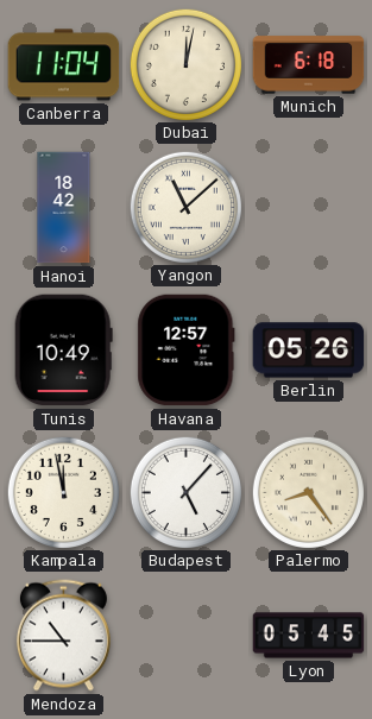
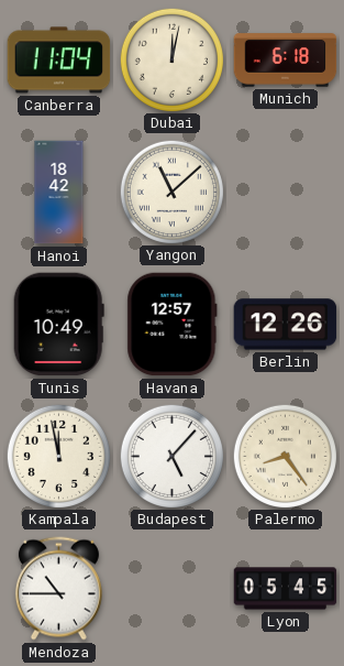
Berlin: 05:26 -> 12:26
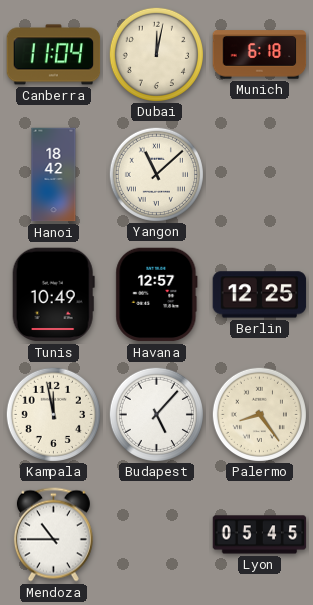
Berlin: 12:26 -> 12:25
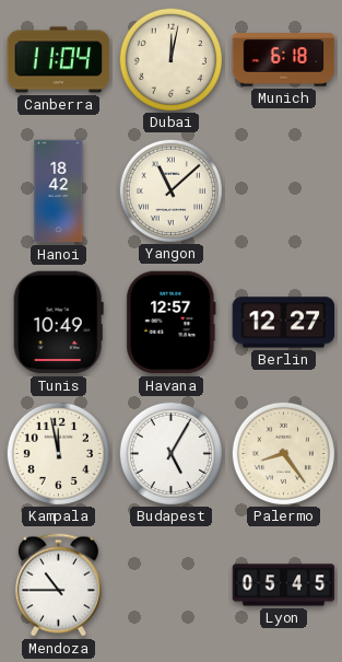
Berlin: 12:25 -> 12:27
Budapest: 5:07 -> 5:05
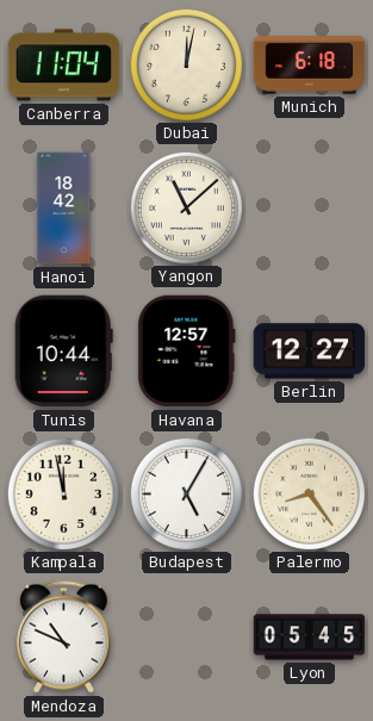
Tunis: 10:49 -> 10:44
Mendoza: 10:45 -> 10:49
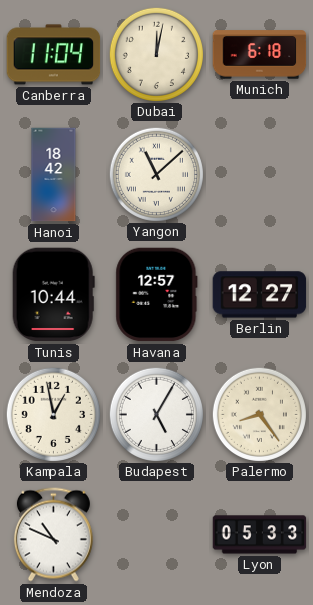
Kampala: 11:58 -> 12:58
Lyon: 05:45 -> 05:33
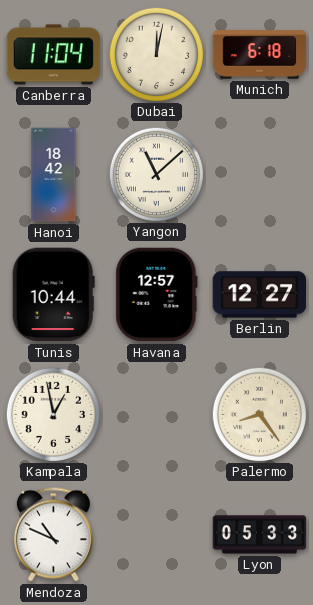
Budapest: 5:05 -> none
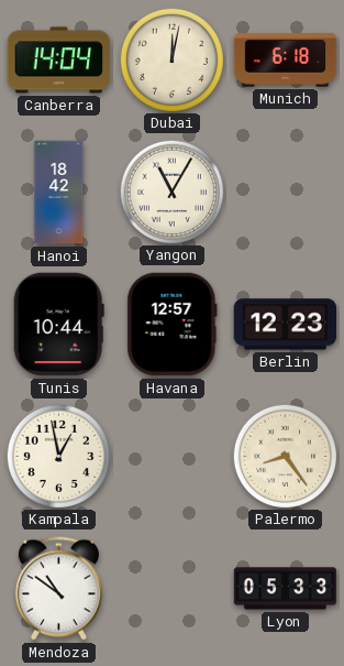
Canberra: 11:04 -> 14:04
Yangon: 11:08 -> 11:05
Berlin: 12:27 -> 12:23
Mendoza: 10:49 -> 10:51
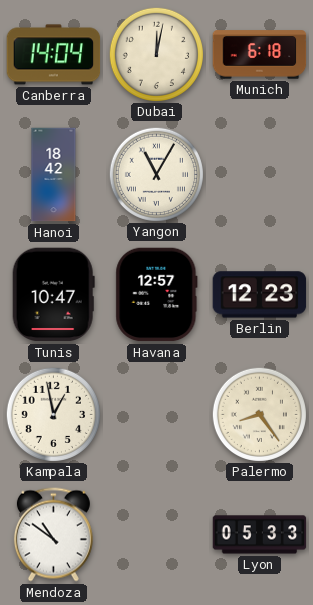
Tunis: 10:44 -> 10:47
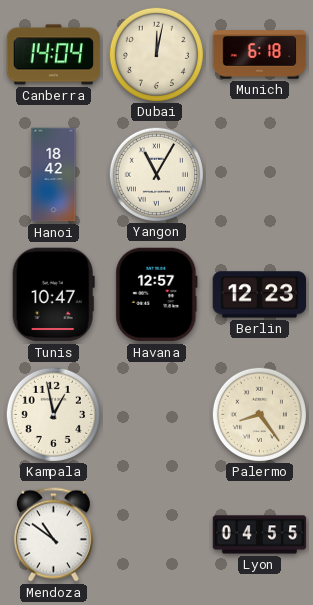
Lyon: 05:33 -> 04:55
